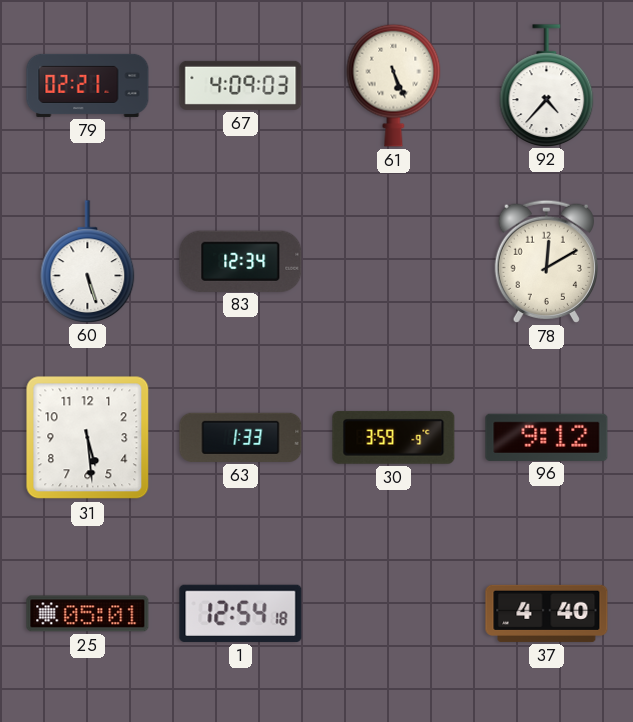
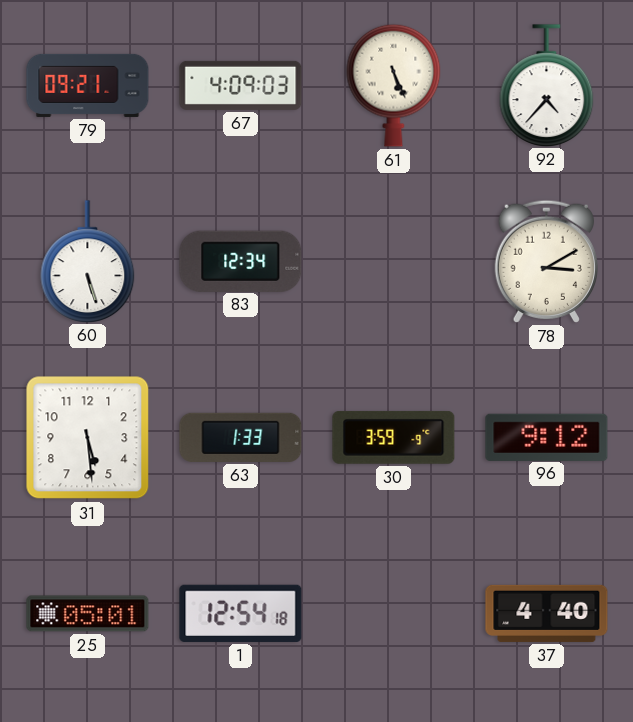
79: 02:21 -> 09:21
78: 12:10 -> 3:10
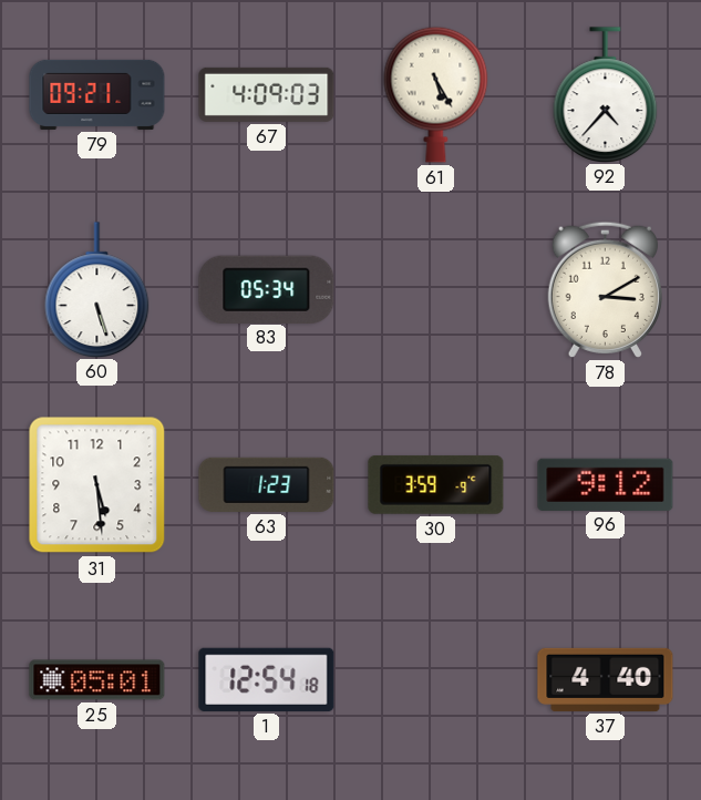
61: 5:26 -> 5:25
83: 12:34 -> 05:34
63: 1:33 -> 1:23
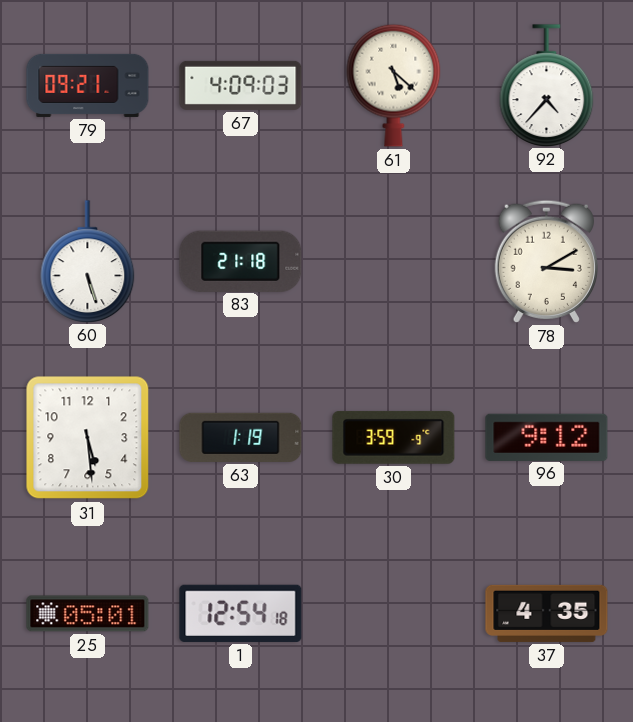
61: 5:25 -> 5:22
83: 05:34 -> 21:18
63: 1:23 -> 1:19
37: 4:40 -> 4:35
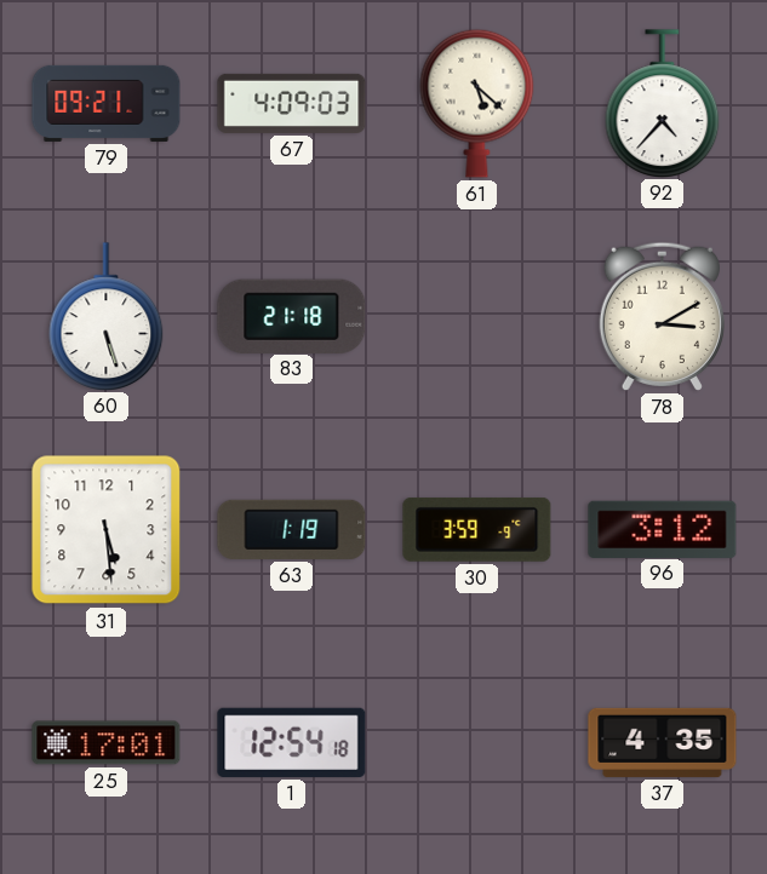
96: 9:12 -> 3:12
25: 05:01 -> 17:01
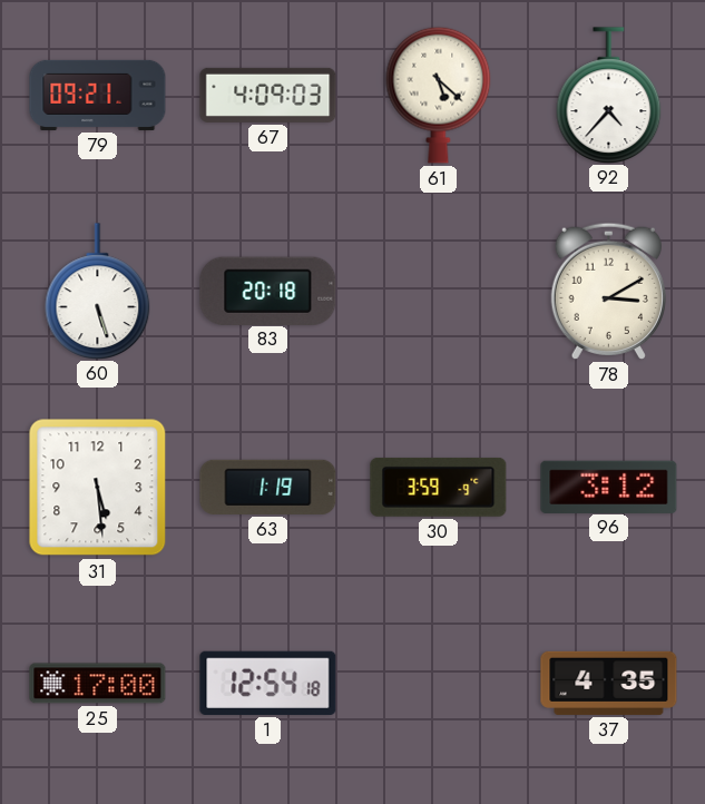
83: 21:18 -> 20:18
25: 17:01 -> 17:00
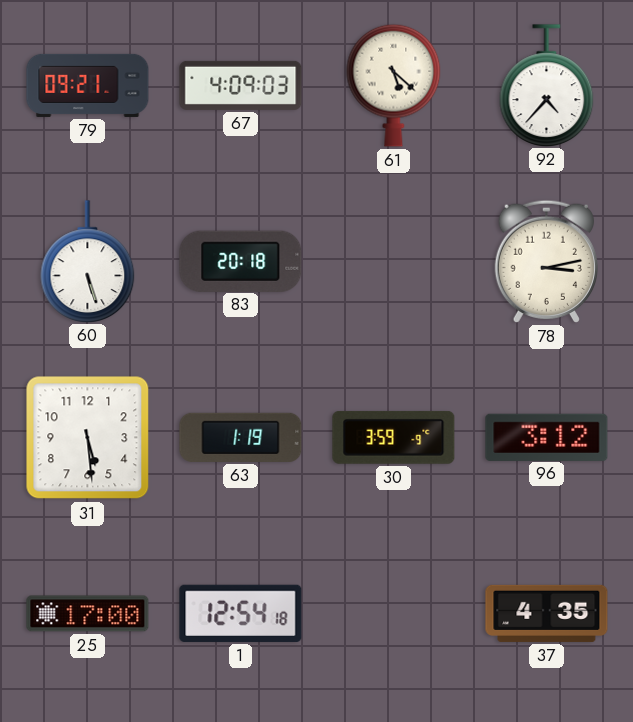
78: 3:10 -> 3:13
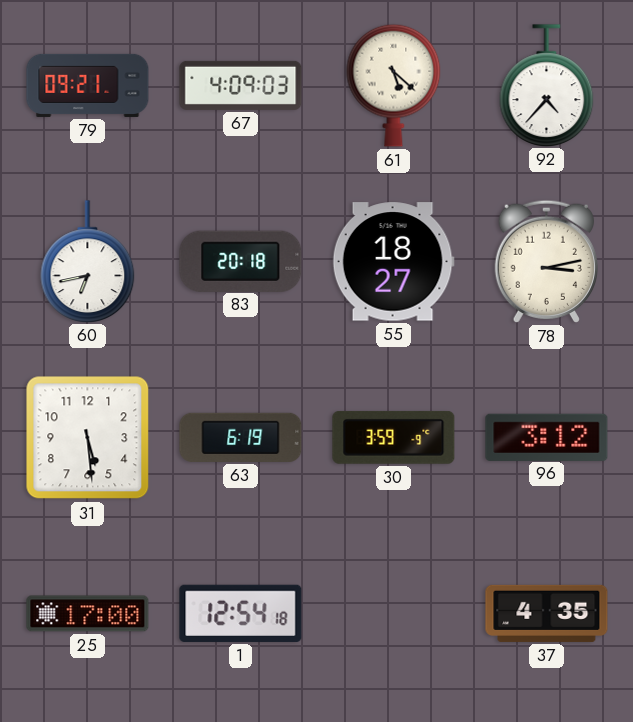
60: 5:27 -> 6:43
55: none -> 18:27
63: 1:19 -> 6:19
